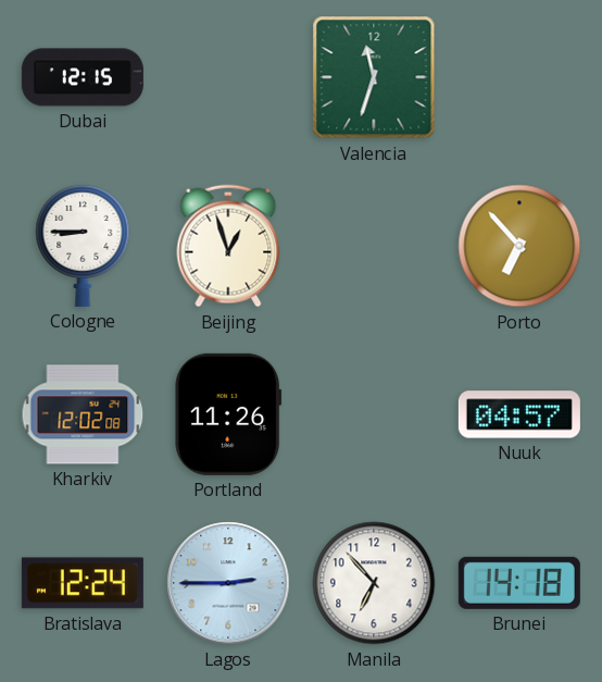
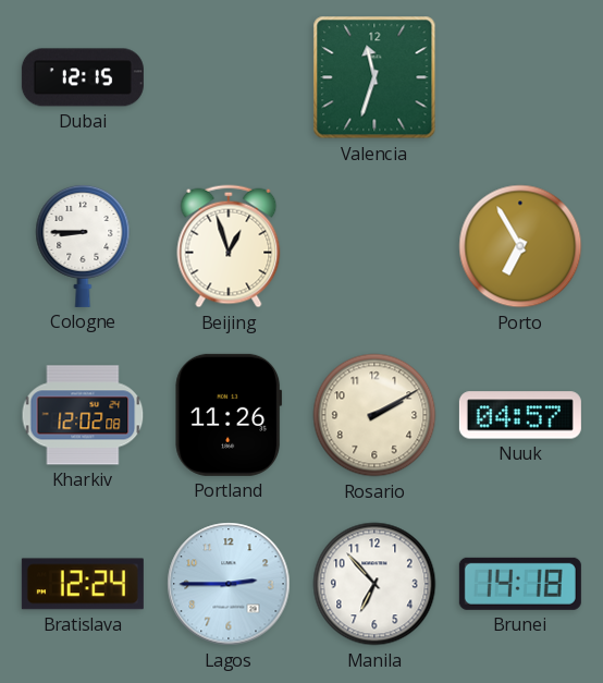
Porto: 6:53 -> 6:55
Rosario: none -> 2:10
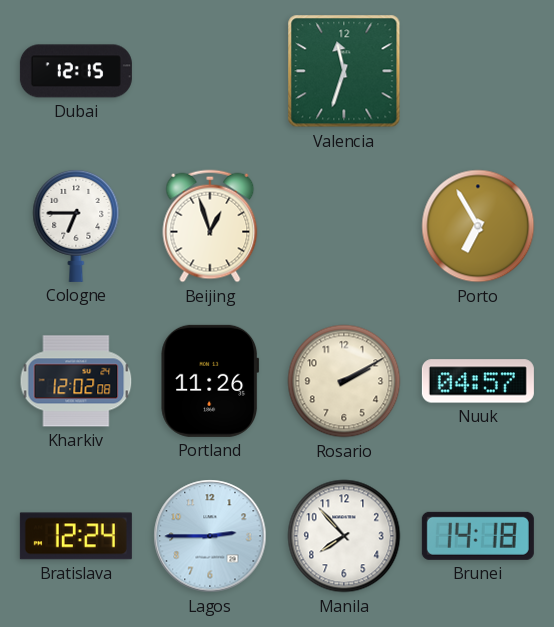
Cologne: 8:45 -> 6:45
Manila: 6:53 -> 7:53
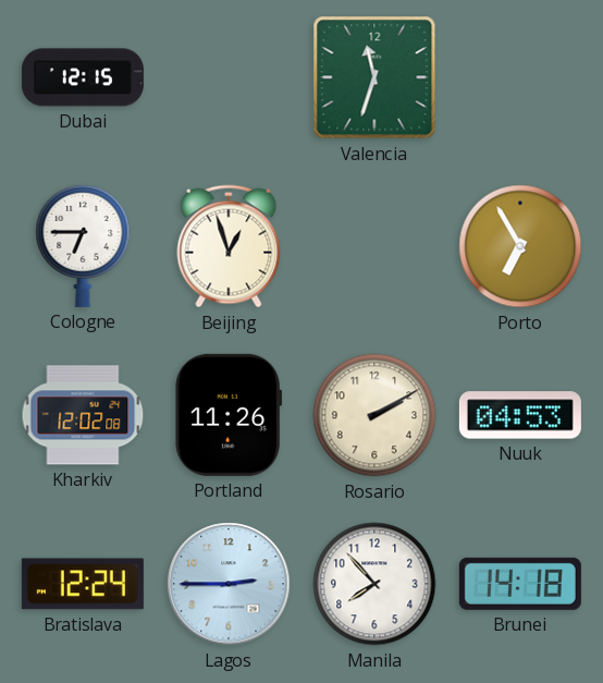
Nuuk: 04:57 -> 04:53
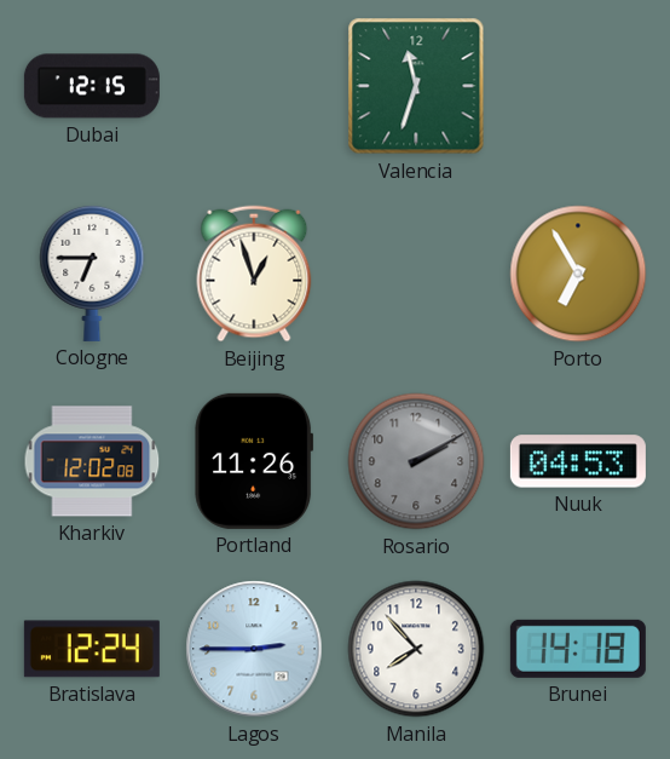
Rosario dial: cream -> grey
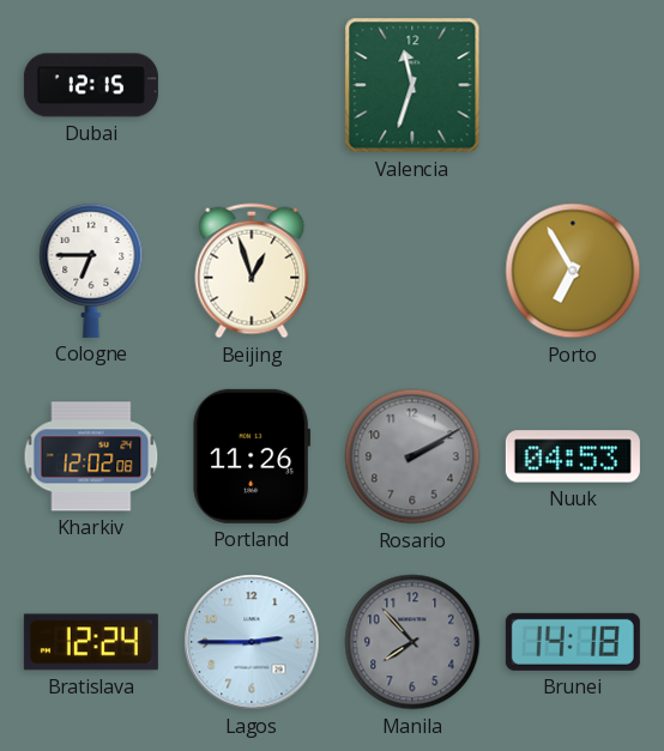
Manila dial: white -> grey
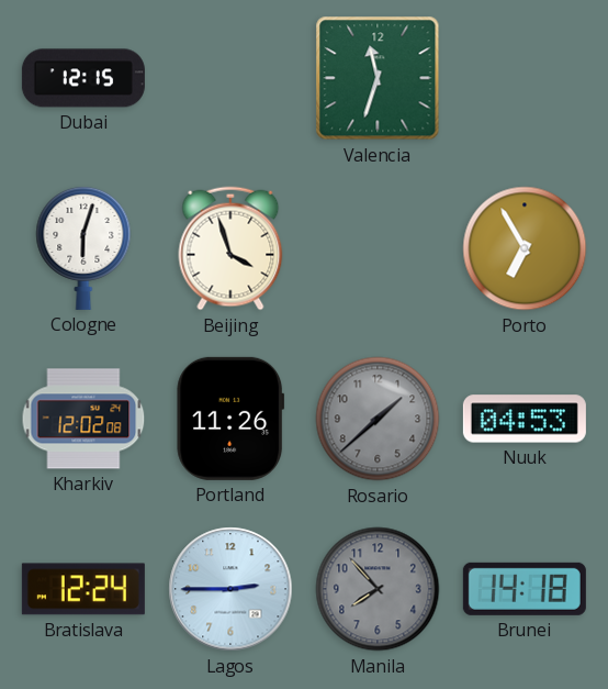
Cologne: 6:45 -> 6:03
Beijing: 12:57 -> 3:57
Rosario: 2:10 -> 1:38
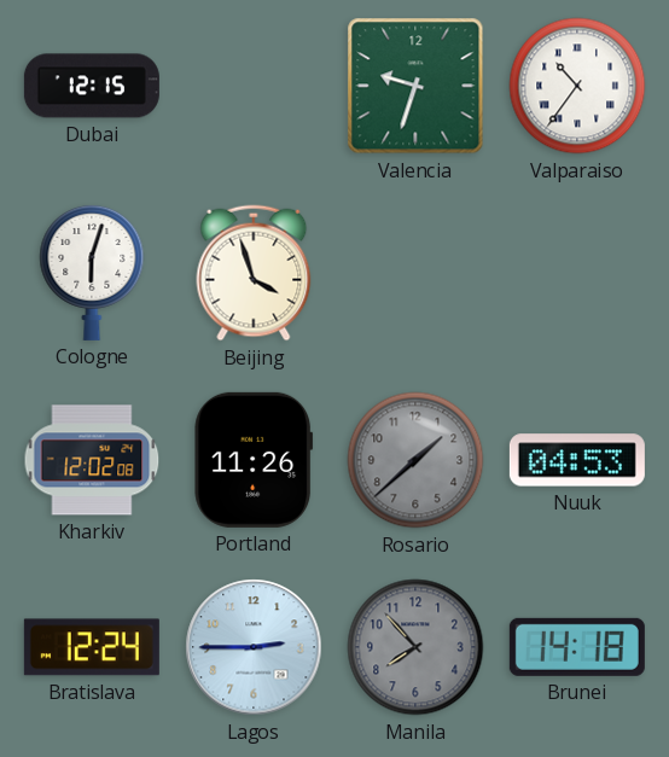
Valencia: 11:33 -> 9:33
Valparaiso: none -> 10:36
Porto: 6:55 -> none
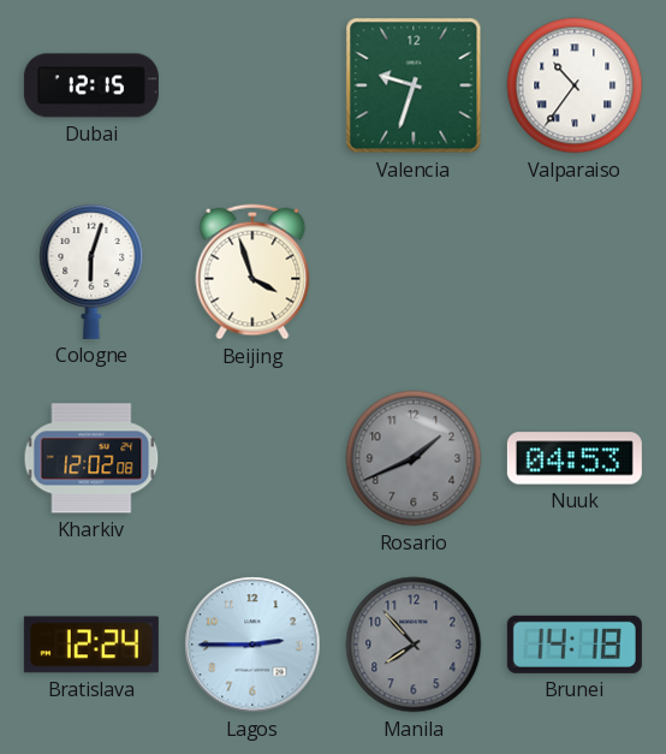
Portland: 11:26 -> none
Rosario: 1:38 -> 1:41
